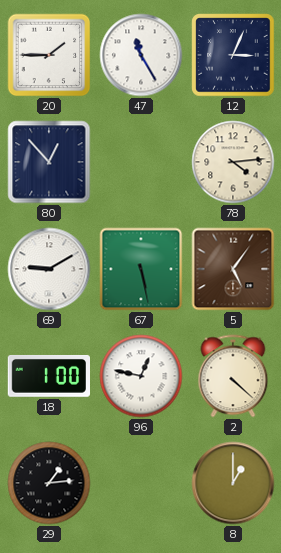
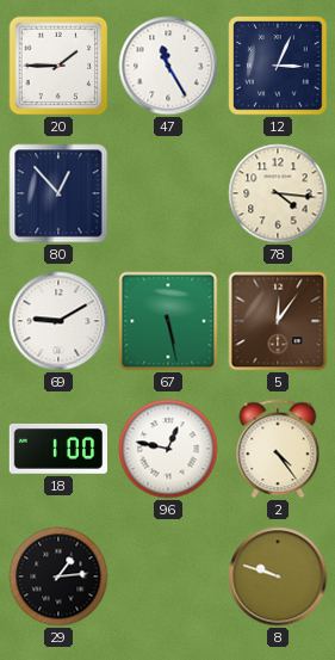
78: 4:14 -> 4:16
5: 5:06 -> 12:06
2: 4:22 -> 4:24
8: 1:00 -> 9:48
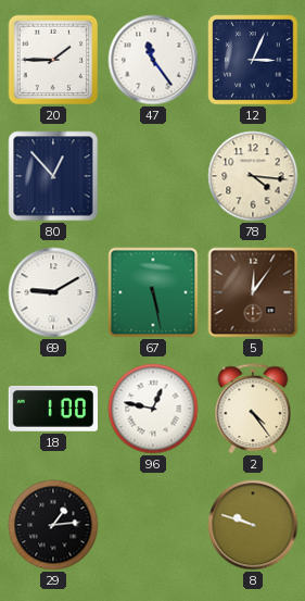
47: 11:25 -> 11:24
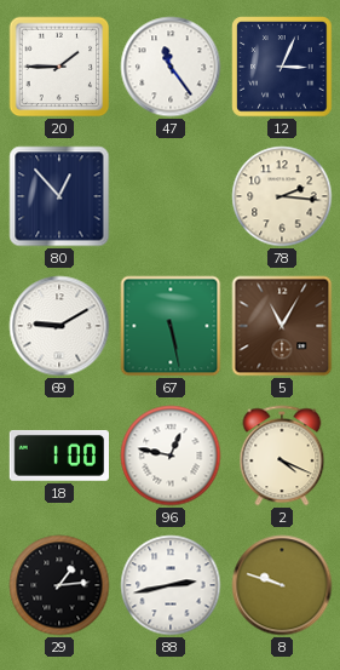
78: 4:16 -> 2:16
5: 12:06 -> 11:05
2: 4:24 -> 4:19
88: none -> 2:43
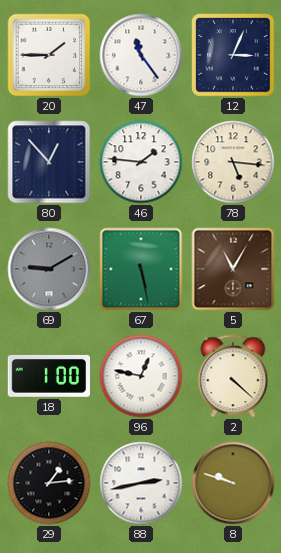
46: none -> 1:46
78: 2:16 -> 5:16
69 dial: white -> grey
2: 4:19 -> 4:22
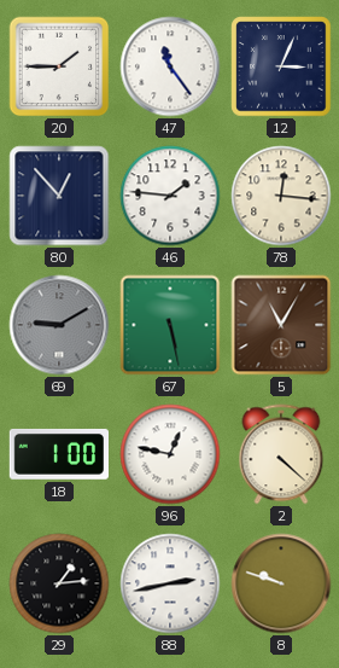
78: 5:16 -> 12:16
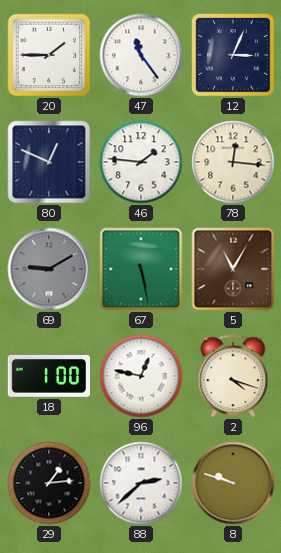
80: 12:53 -> 12:49
2: 4:22 -> 4:18
88: 2:43 -> 2:38
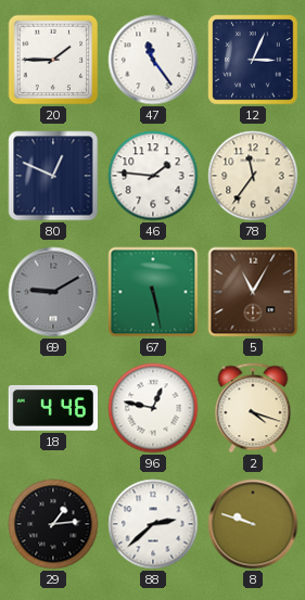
78: 12:16 -> 11:36
18: 1:00 -> 4:46
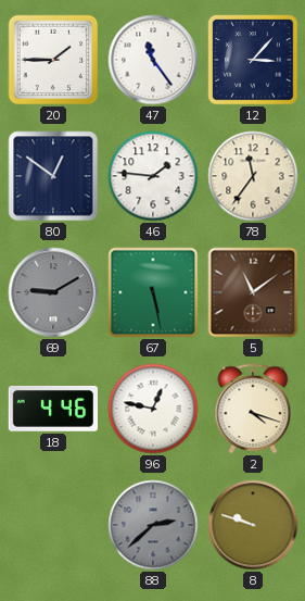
12: 3:04 -> 3:07
80: 12:49 -> 12:51
5: 11:05 -> 11:09
29: 1:14 -> none
88 dial: white -> grey
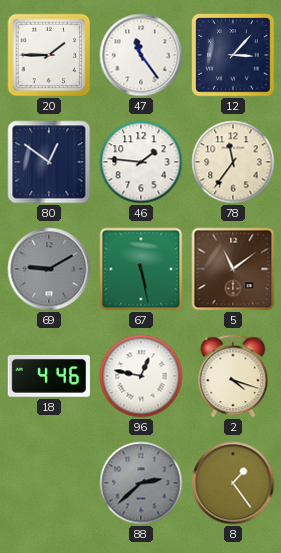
8: 9:48 -> 1:24
